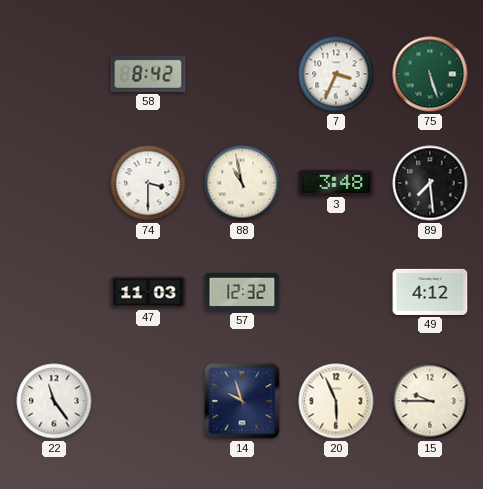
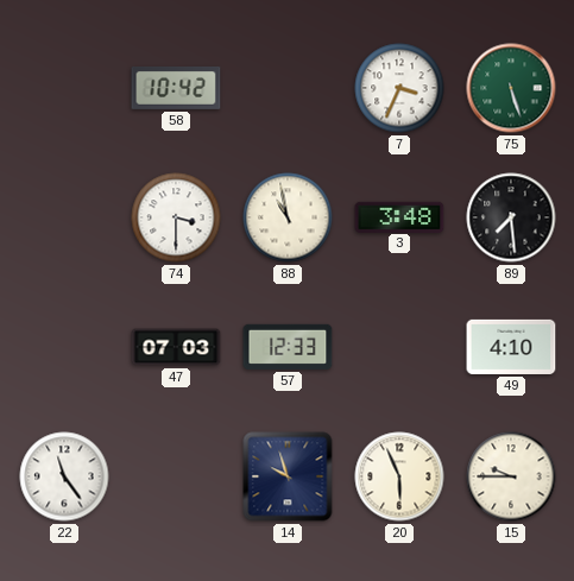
58: 8:42 -> 10:42
47: 11:03 -> 07:03
57: 12:32 -> 12:33
49: 4:12 -> 4:10
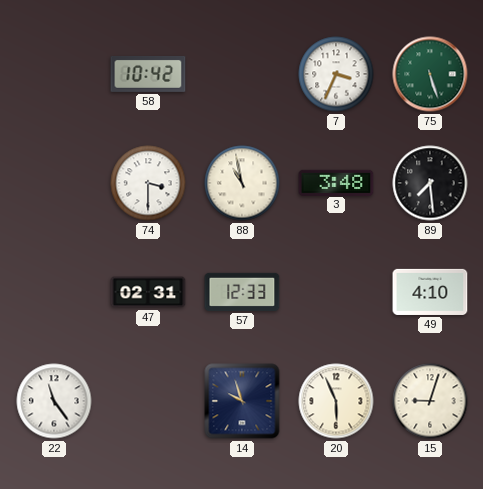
47: 07:03 -> 02:31
15: 9:45 -> 9:03
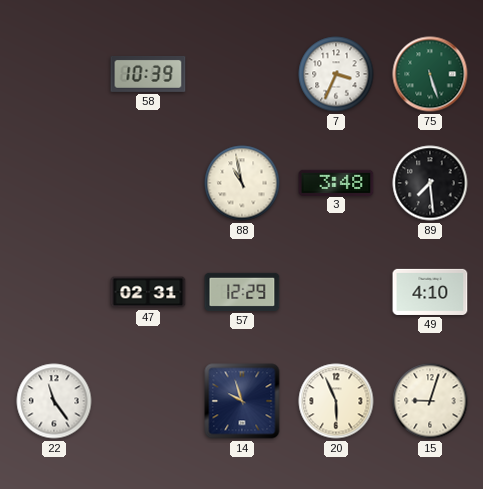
58: 10:42 -> 10:39
74: 3:30 -> none
57: 12:33 -> 12:29
